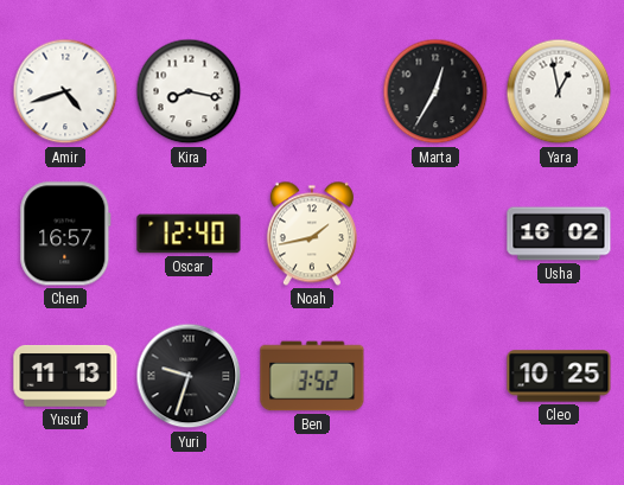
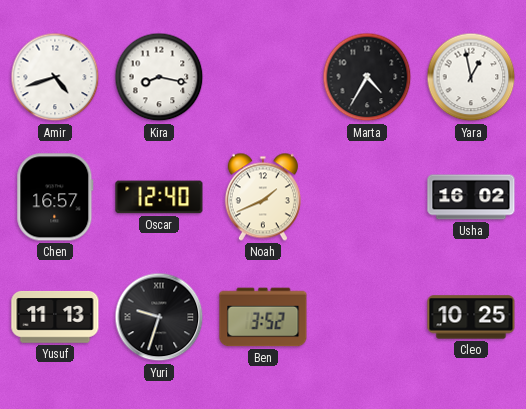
Marta: 12:35 -> 4:35
Noah: 1:43 -> 1:41
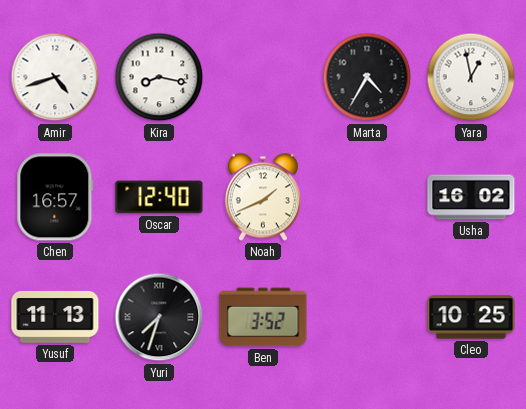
Yuri: 9:33 -> 7:33
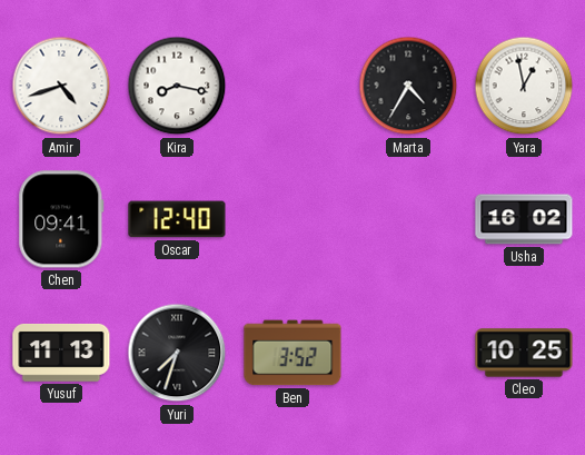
Chen: 16:57 -> 09:41
Noah: 1:41 -> none
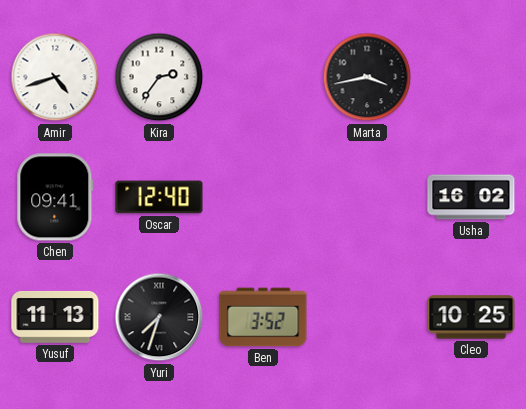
Kira: 8:17 -> 2:36
Marta: 4:35 -> 3:43
Yara: 12:58 -> none
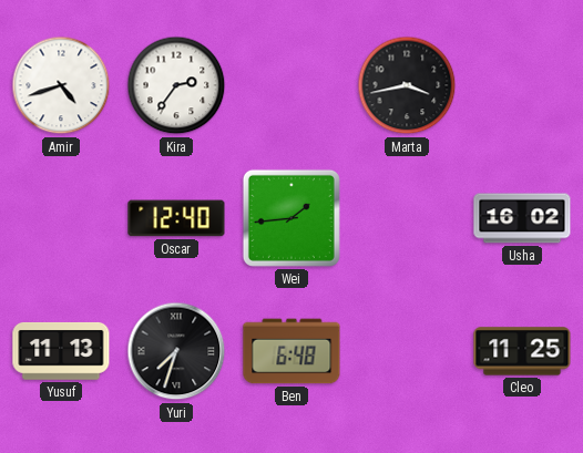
Chen: 09:41 -> none
Wei: none -> 1:44
Ben: 3:52 -> 6:48
Cleo: 10:25 -> 11:25
